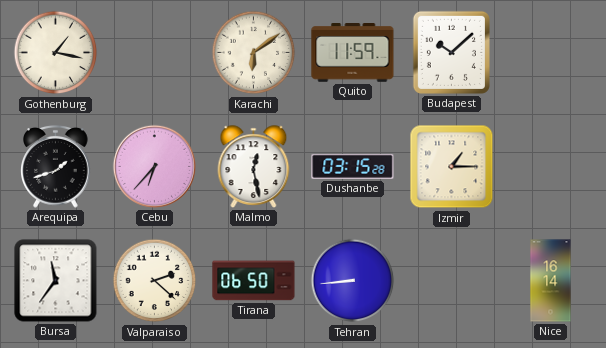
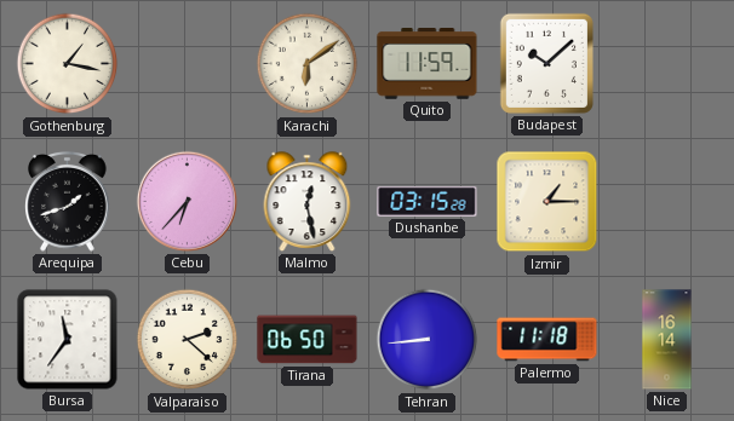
Palermo: none -> 11:18
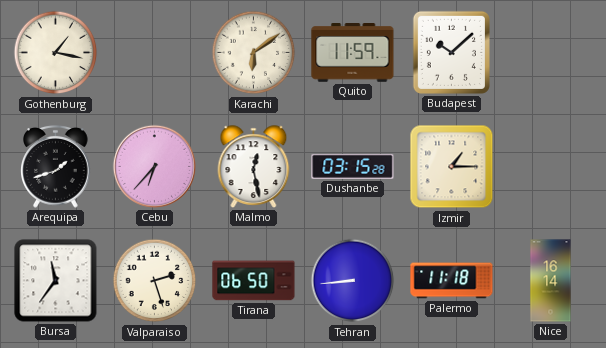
Valparaiso: 2:22 -> 2:27
